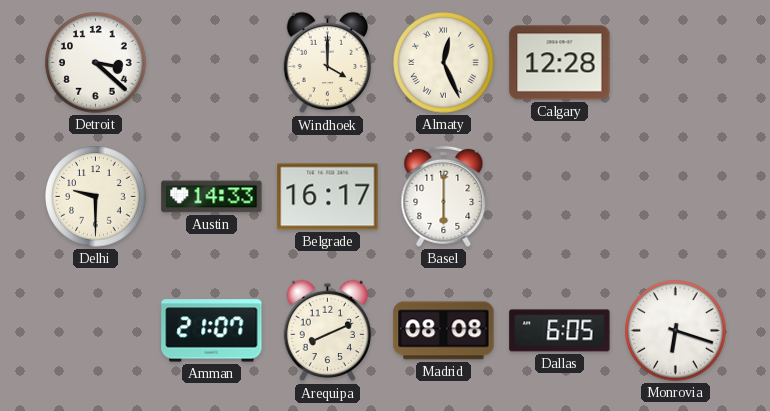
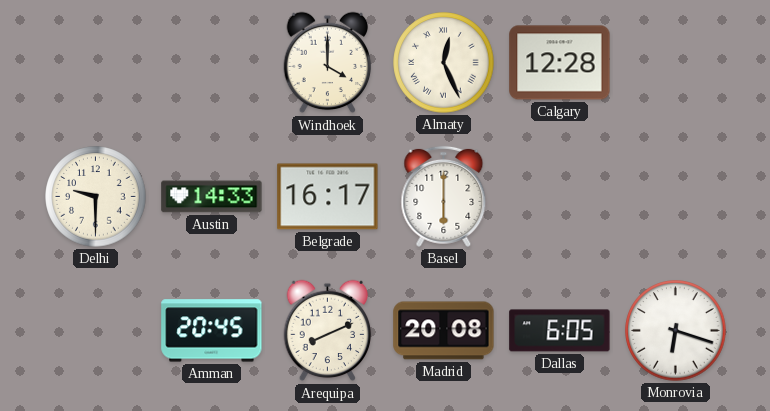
Detroit: 3:22 -> none
Amman: 21:07 -> 20:45
Madrid: 08:08 -> 20:08
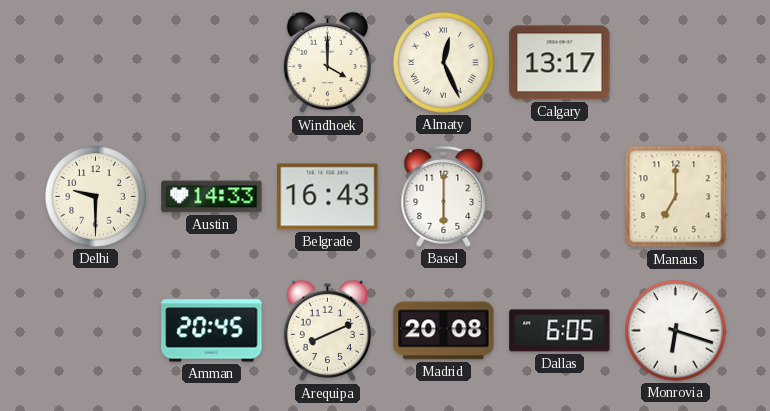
Calgary: 12:28 -> 13:17
Belgrade: 16:17 -> 16:43
Manaus: none -> 7:00
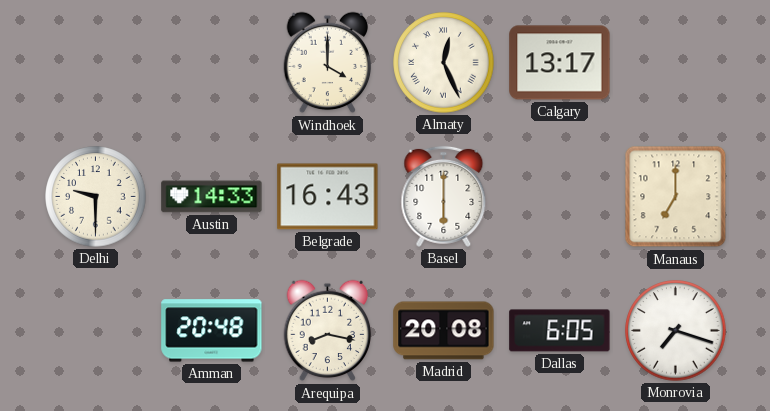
Amman: 20:45 -> 20:48
Arequipa: 8:11 -> 8:17
Monrovia: 6:18 -> 7:18
